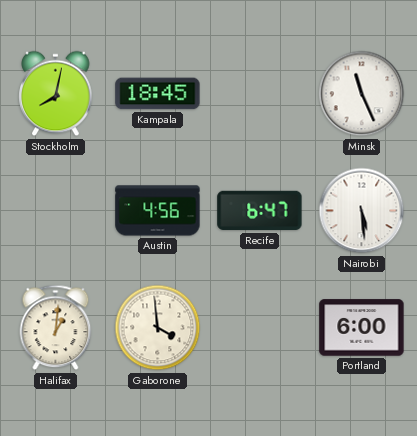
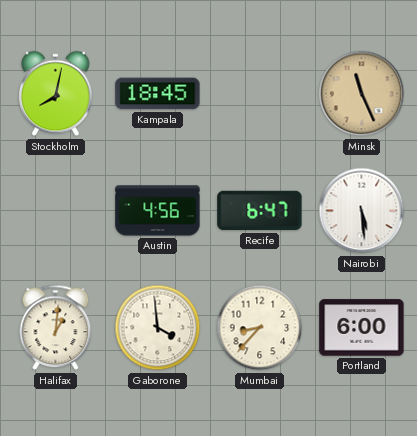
Minsk dial: white -> champagne
Mumbai: none -> 8:37
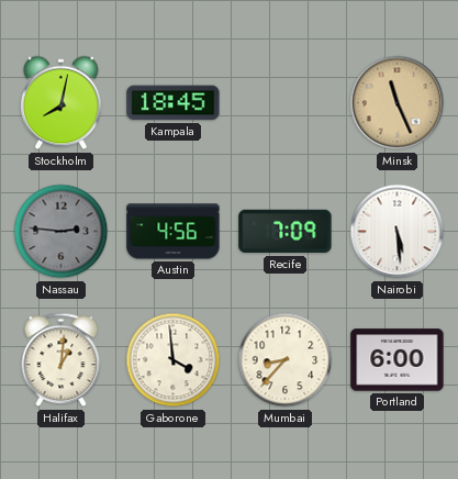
Nassau: none -> 2:46
Recife: 6:47 -> 7:09
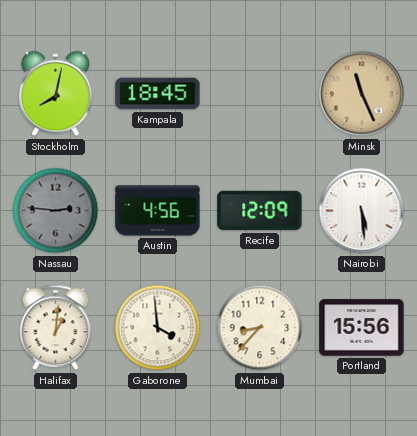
Recife: 7:09 -> 12:09
Portland: 6:00 -> 15:56
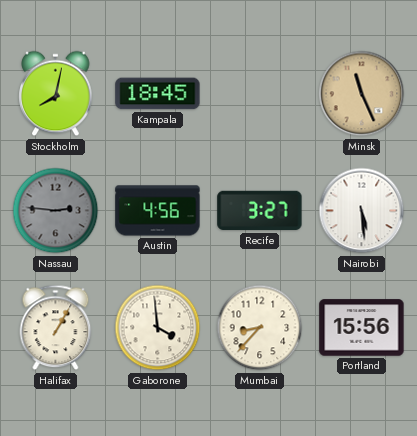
Recife: 12:09 -> 3:27
Halifax: 1:01 -> 1:05
